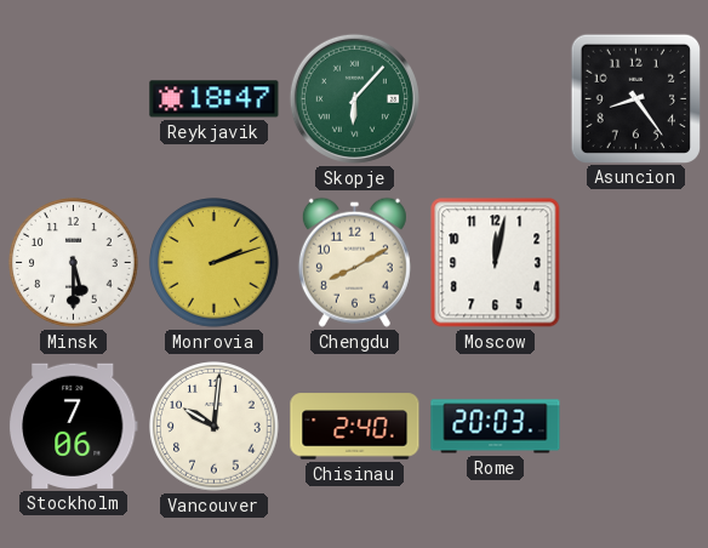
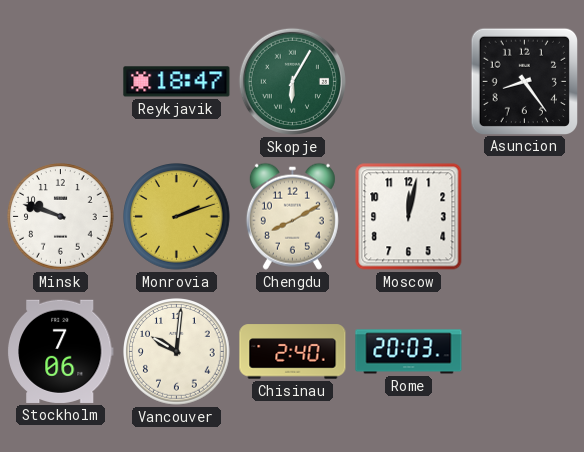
Skopje: 6:07 -> 6:05
Minsk: 5:30 -> 9:48
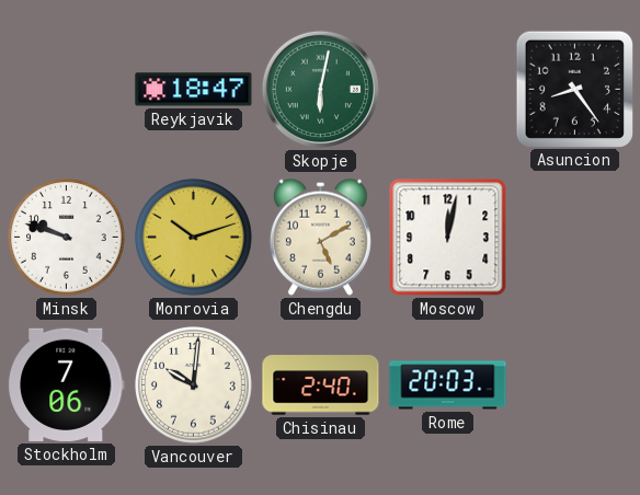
Skopje: 6:05 -> 6:02
Monrovia: 2:12 -> 10:12
Chengdu: 8:10 -> 5:10
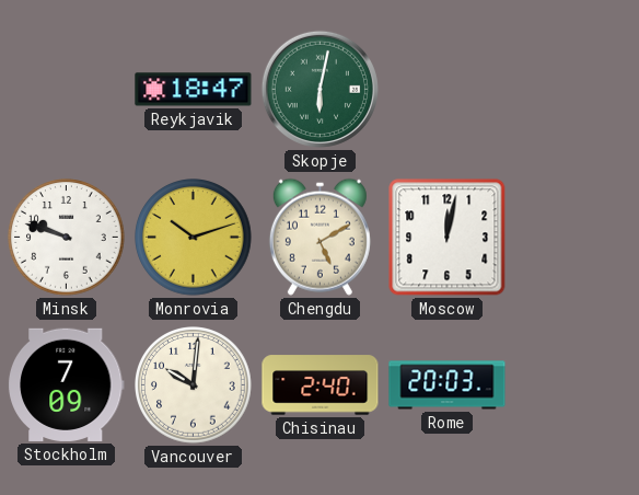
Asuncion: 8:24 -> none
Stockholm: 7:06 -> 7:09
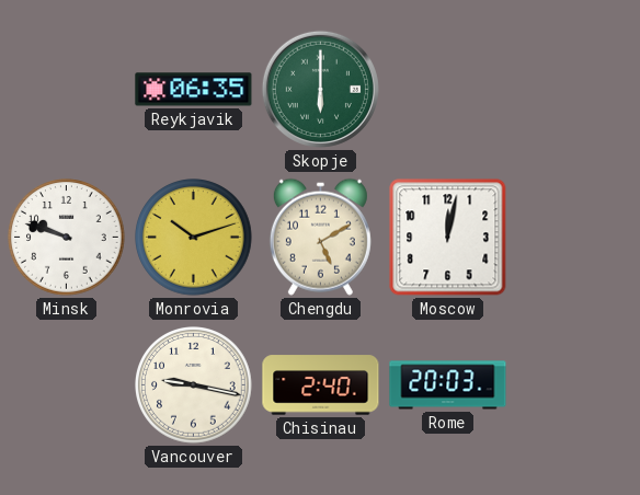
Reykjavik: 18:47 -> 06:35
Skopje: 6:02 -> 6:00
Stockholm: 7:09 -> none
Vancouver: 10:01 -> 9:17
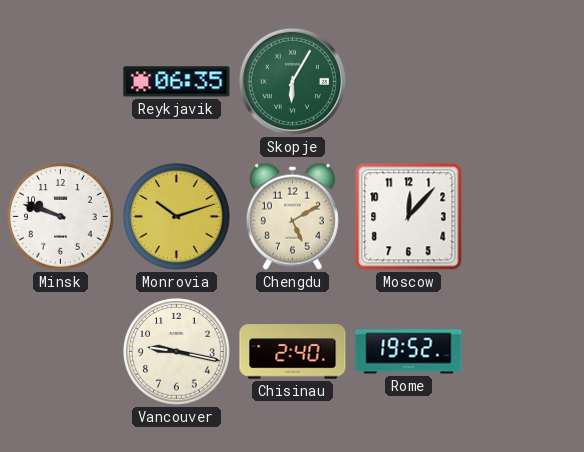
Skopje: 6:00 -> 6:05
Moscow: 12:02 -> 12:07
Rome: 20:03 -> 19:52
